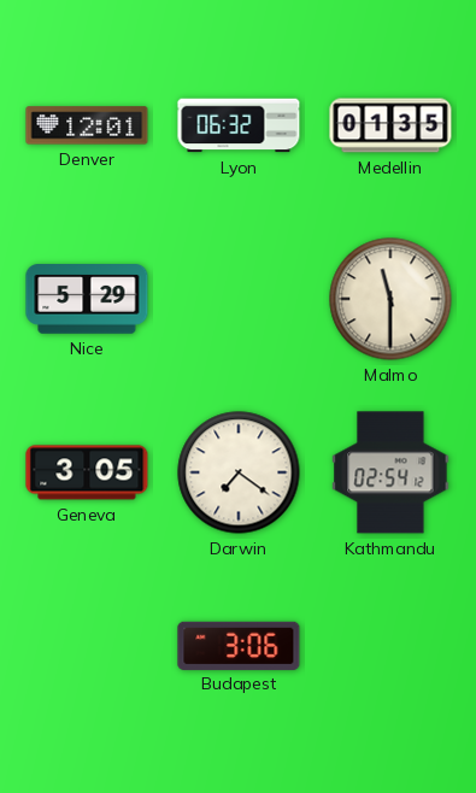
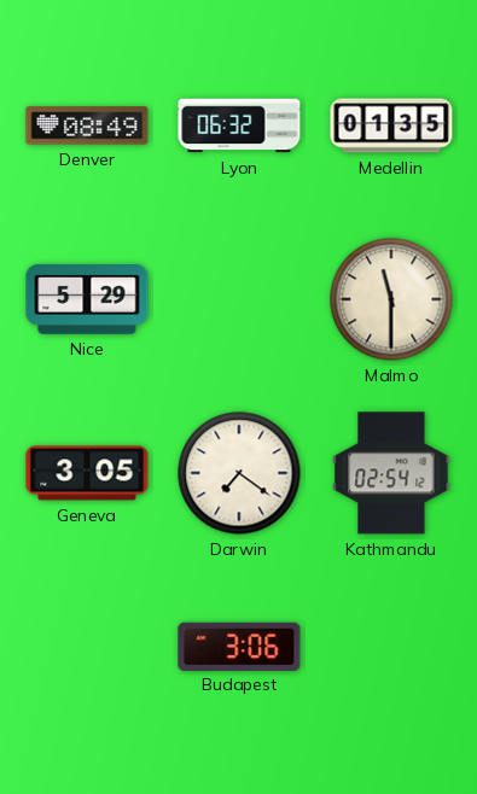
Denver: 12:01 -> 08:49
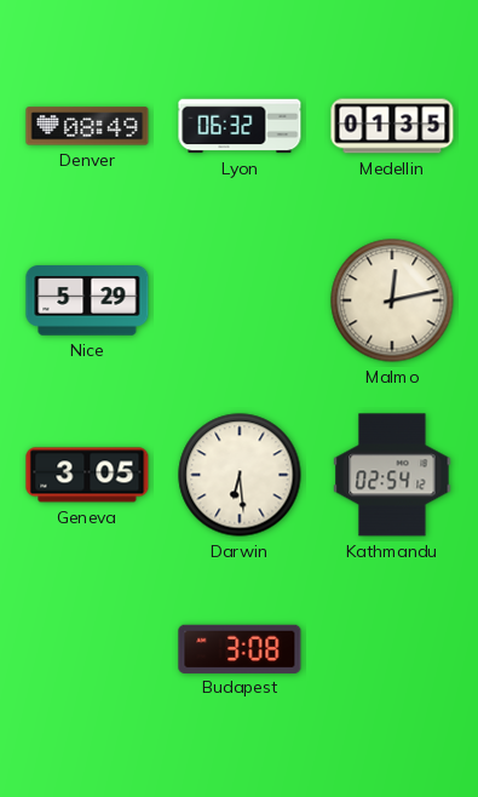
Malmo: 11:30 -> 12:13
Darwin: 7:21 -> 6:29
Budapest: 3:06 -> 3:08
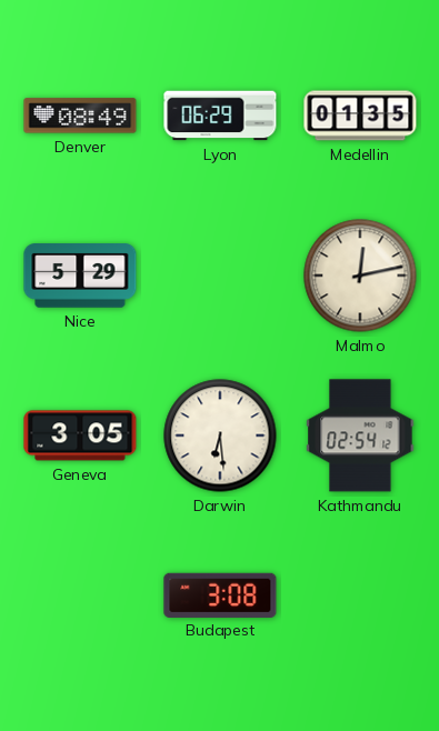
Lyon: 06:32 -> 06:29
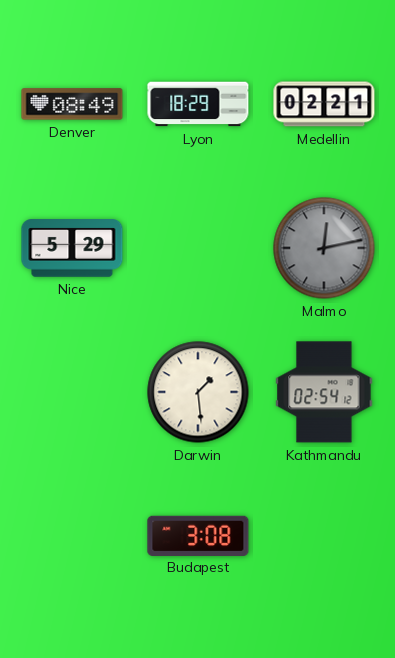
Lyon: 06:29 -> 18:29
Medellin: 01:35 -> 02:21
Malmo dial: cream -> grey
Geneva: 3:05 -> none
Darwin: 6:29 -> 1:29
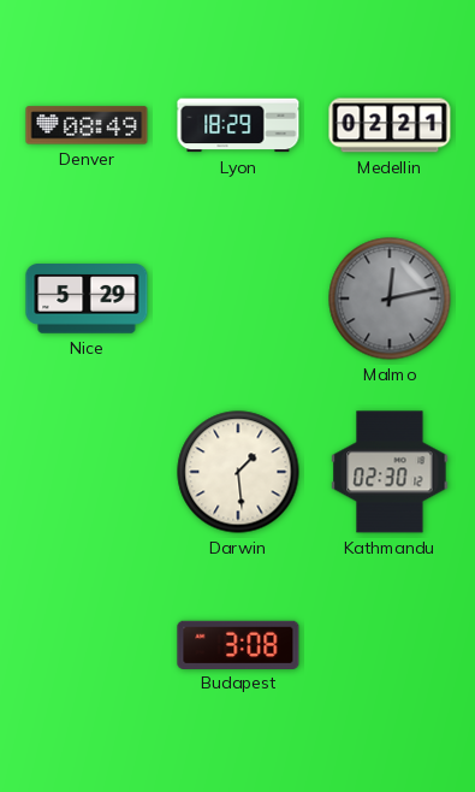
Kathmandu: 02:54 -> 02:30
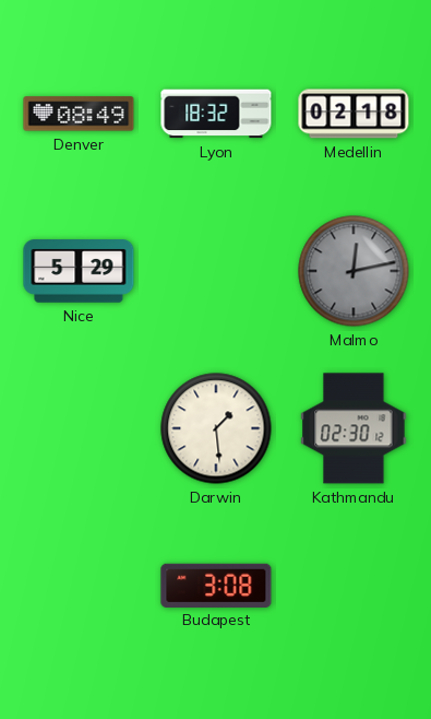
Lyon: 18:29 -> 18:32
Medellin: 02:21 -> 02:18
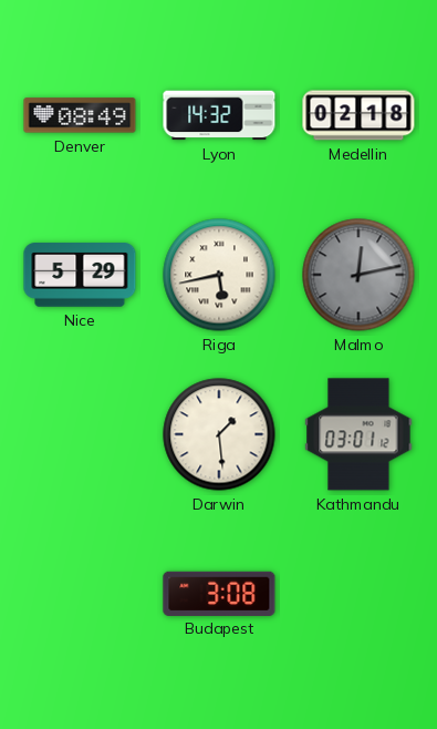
Lyon: 18:32 -> 14:32
Riga: none -> 5:43
Kathmandu: 02:30 -> 03:01
